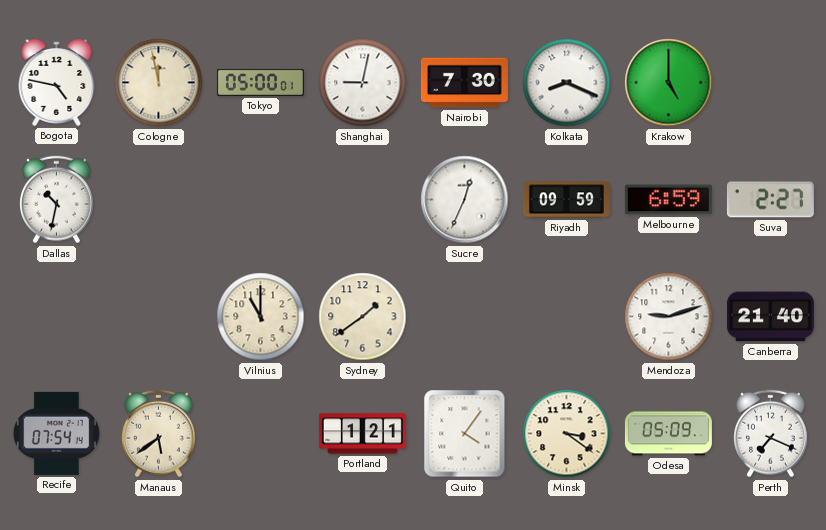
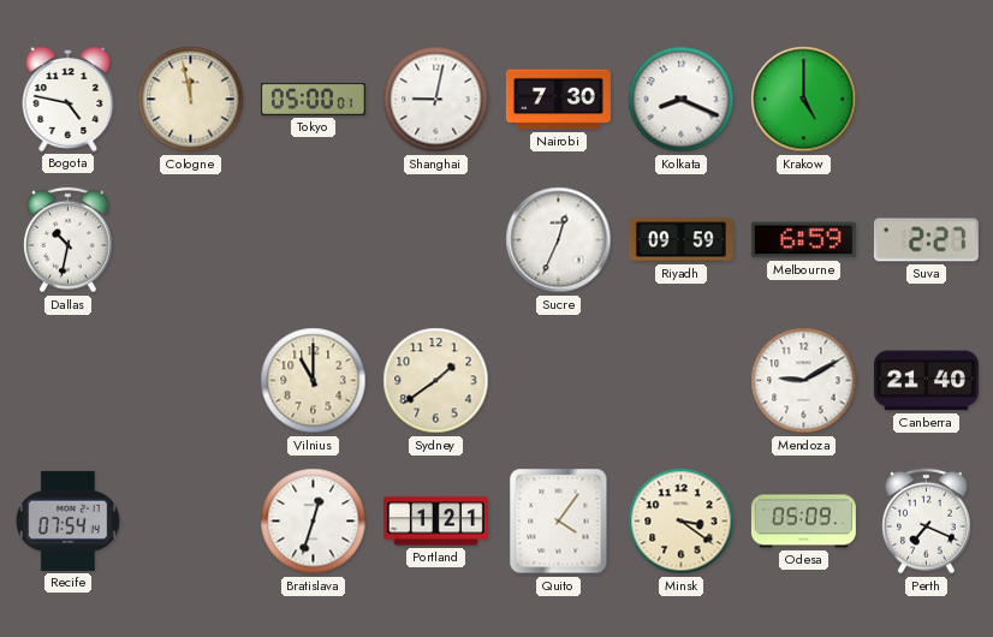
Mendoza: 9:12 -> 9:10
Manaus: 5:39 -> none
Bratislava: none -> 12:33
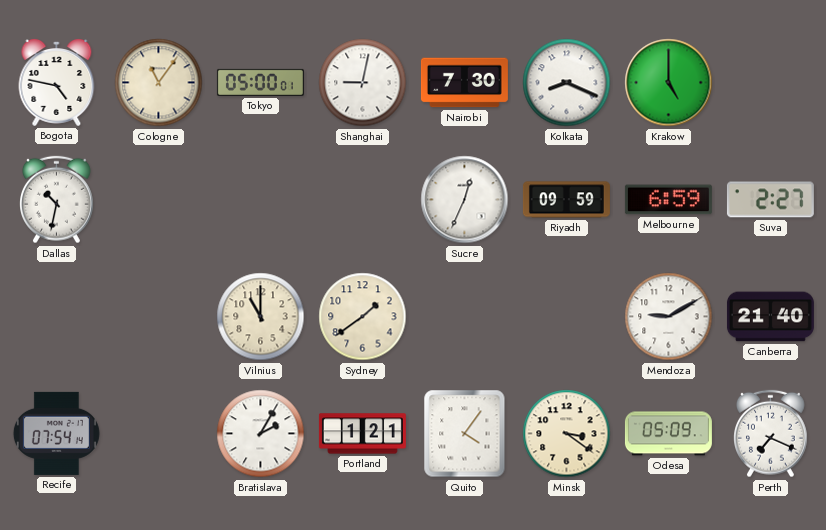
Cologne: 11:58 -> 11:06
Bratislava: 12:33 -> 2:05
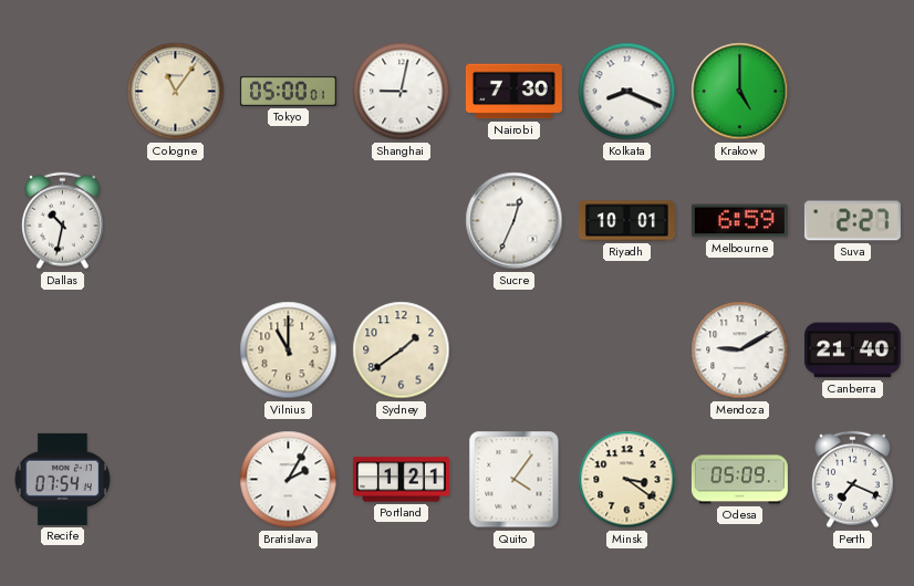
Bogota: 4:47 -> none
Riyadh: 09:59 -> 10:01
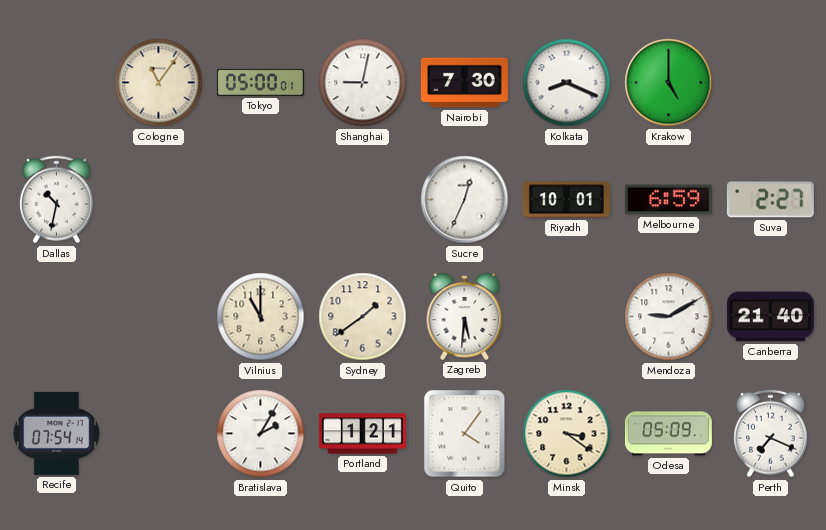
Zagreb: none -> 5:31
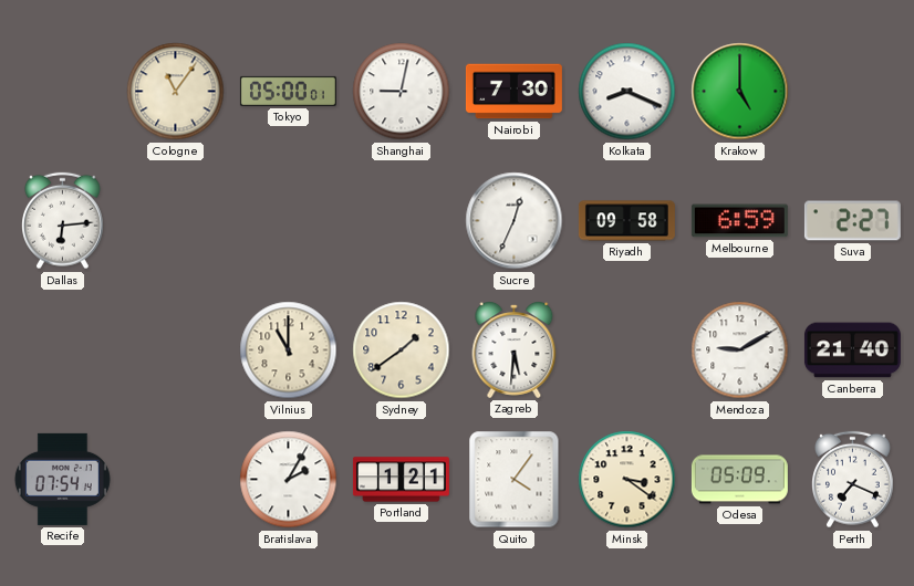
Dallas: 10:32 -> 6:14
Riyadh: 10:01 -> 09:58
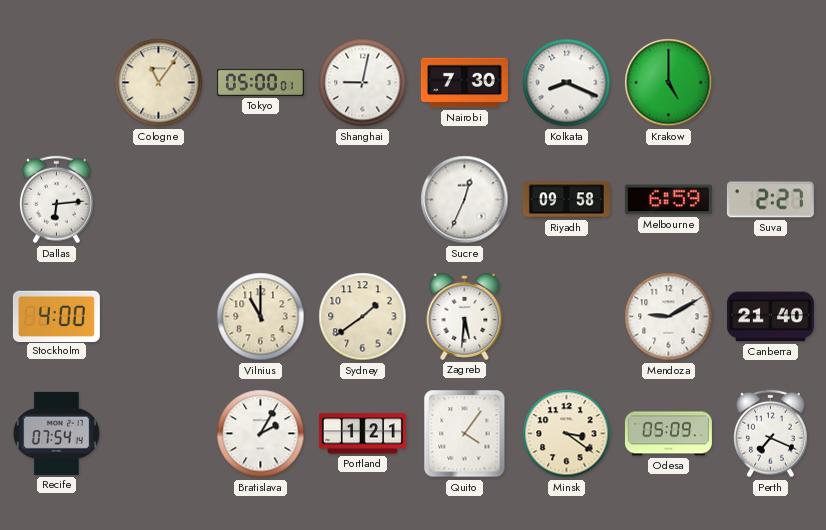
Stockholm: none -> 4:00
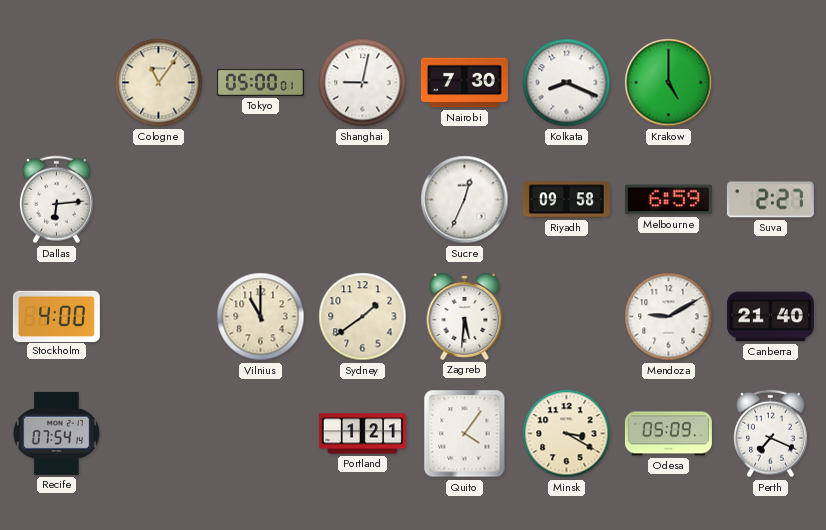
Bratislava: 2:05 -> none
Minsk: 3:21 -> 3:20
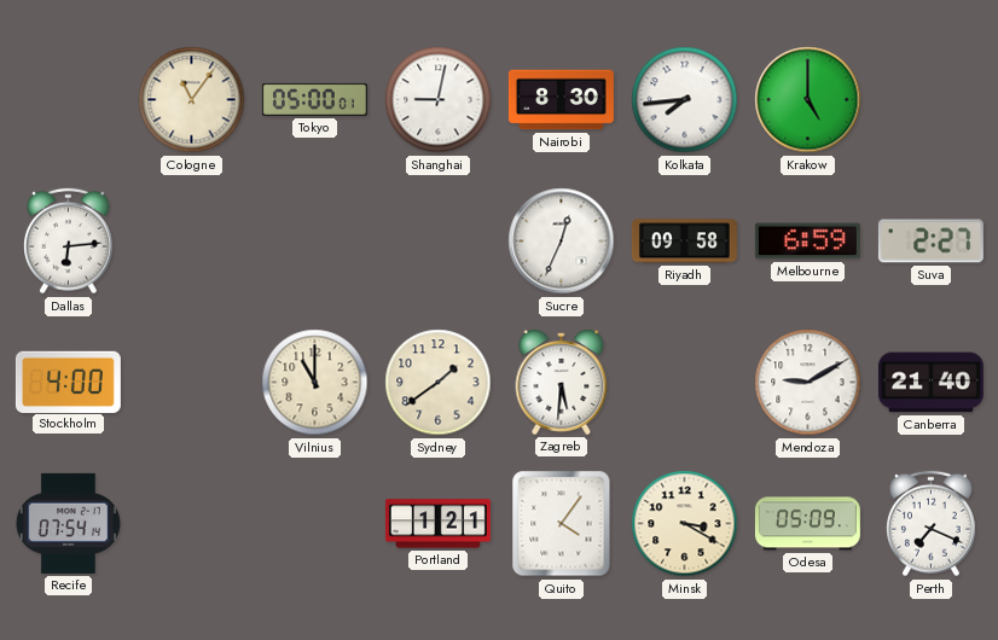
Nairobi: 7:30 -> 8:30
Kolkata: 8:19 -> 7:44
